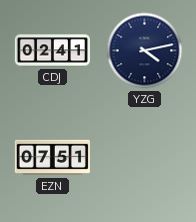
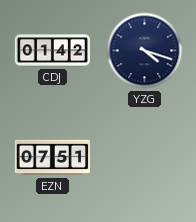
CDJ: 02:41 -> 01:42
YZG: 4:13 -> 4:18
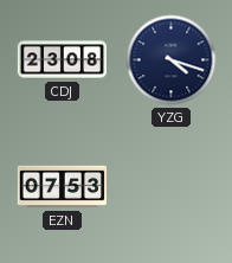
CDJ: 01:42 -> 23:08
EZN: 07:51 -> 07:53
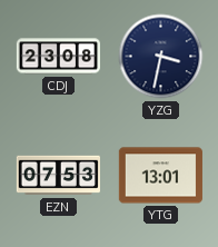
YZG: 4:18 -> 3:32
YTG: none -> 13:01
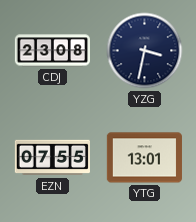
EZN: 07:53 -> 07:55
